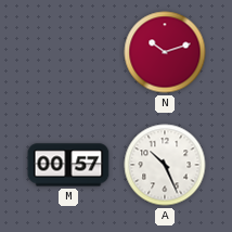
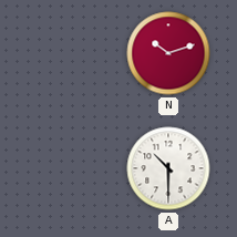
M: 00:57 -> none
A: 10:26 -> 10:30
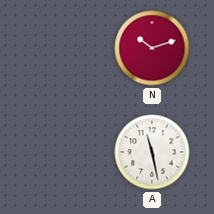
A: 10:30 -> 11:28
